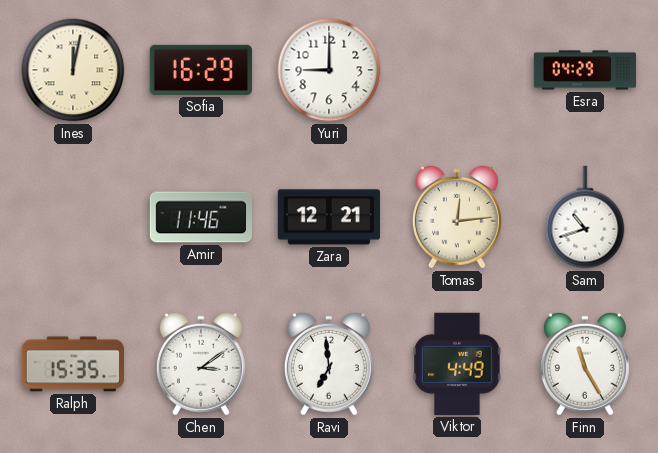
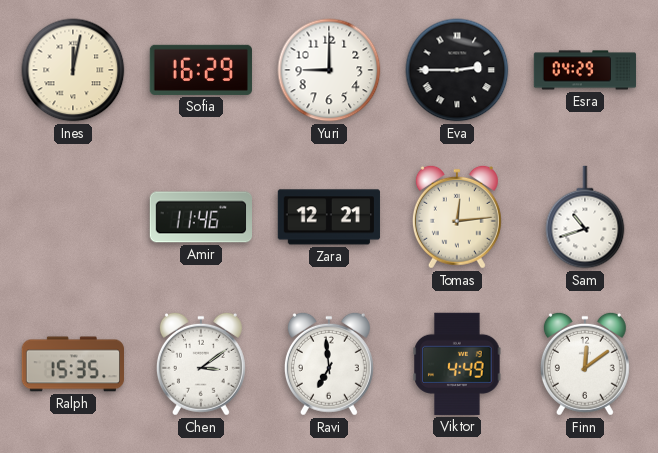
Eva: none -> 2:45
Finn: 11:25 -> 12:09
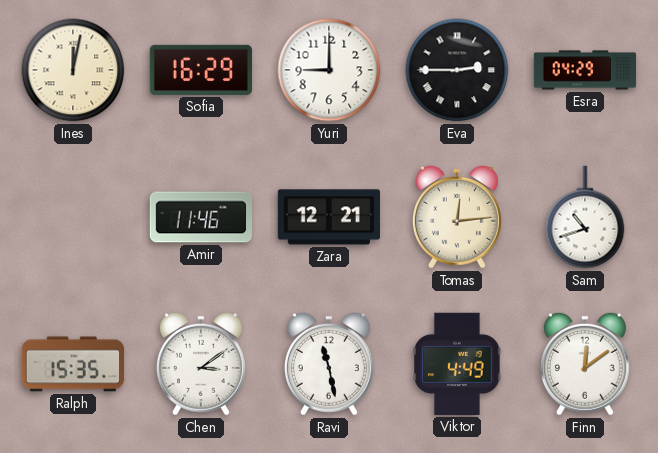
Ravi: 6:59 -> 11:28
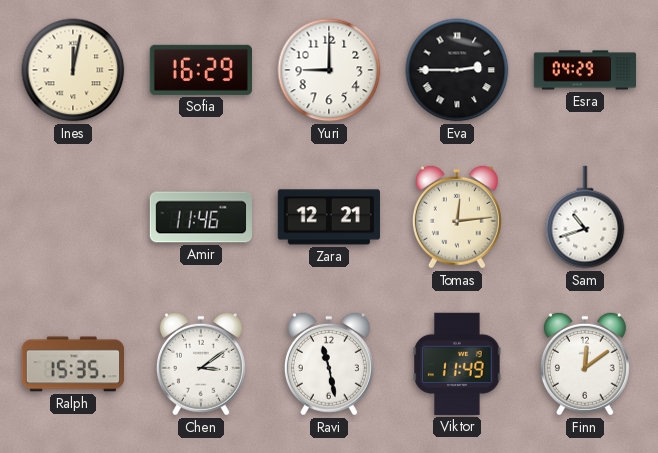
Viktor: 4:49 -> 11:49
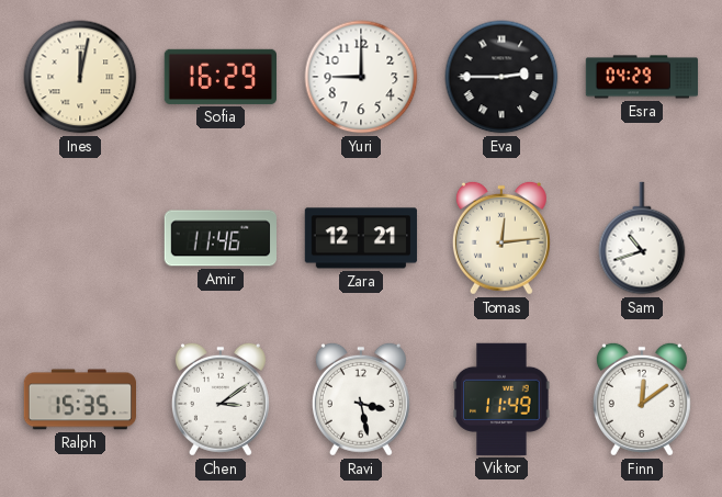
Ravi: 11:28 -> 3:28
